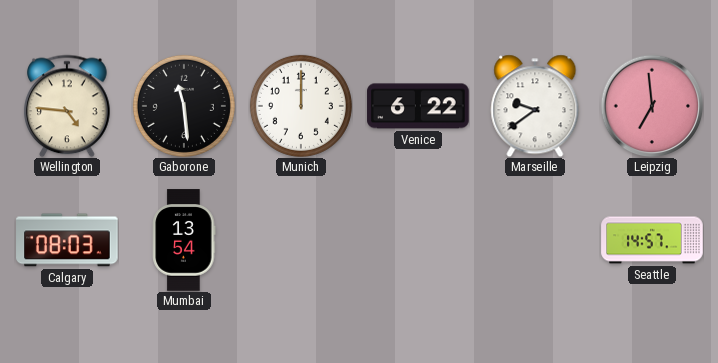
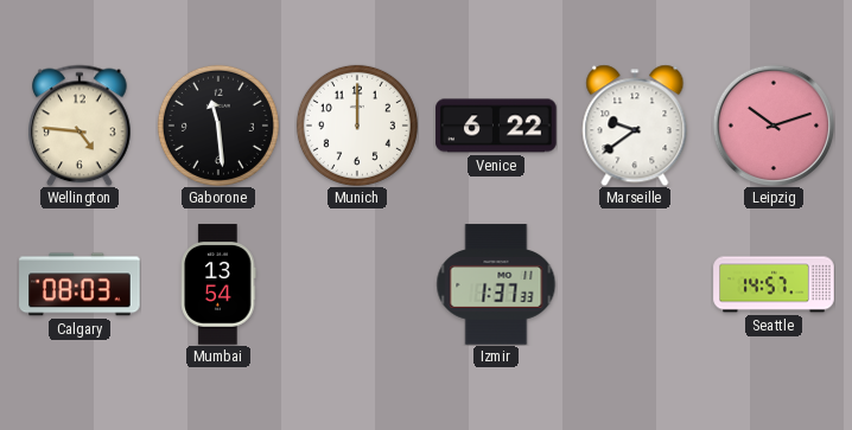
Leipzig: 6:59 -> 10:12
Izmir: none -> 1:37
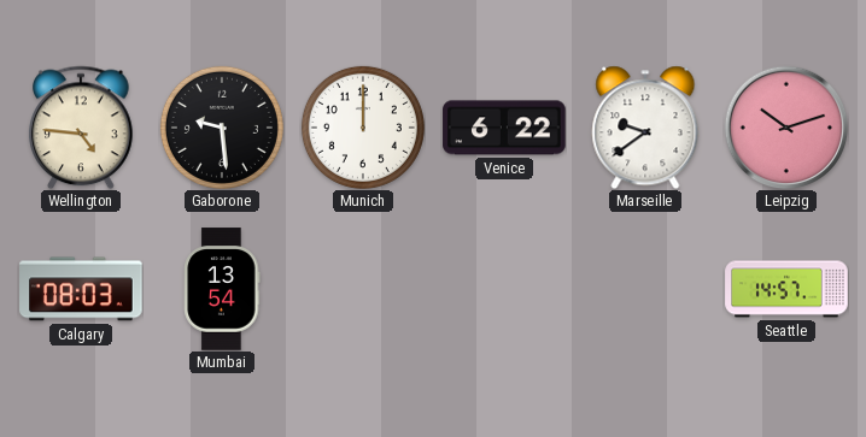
Gaborone: 11:29 -> 9:29
Izmir: 1:37 -> none
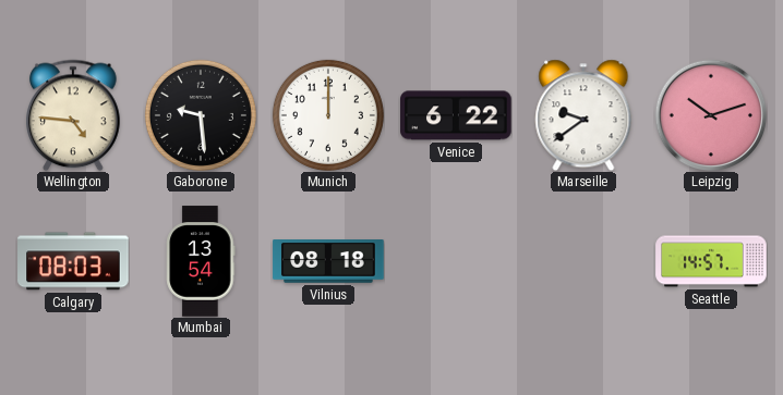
Vilnius: none -> 08:18
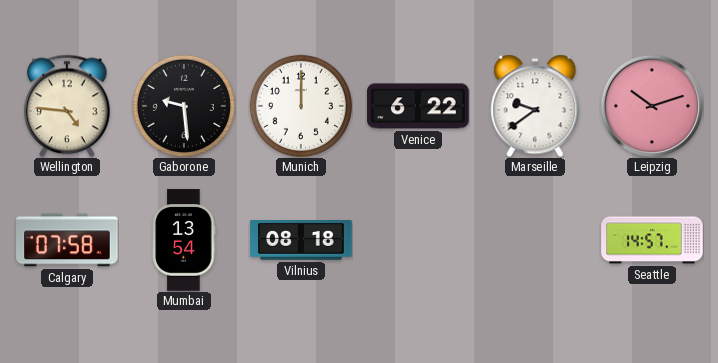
Calgary: 08:03 -> 07:58
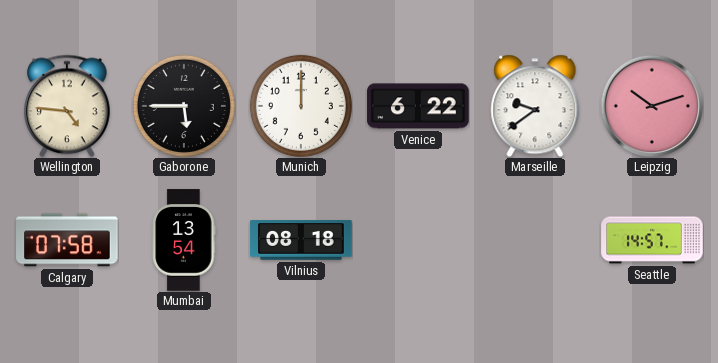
Gaborone: 9:29 -> 5:45
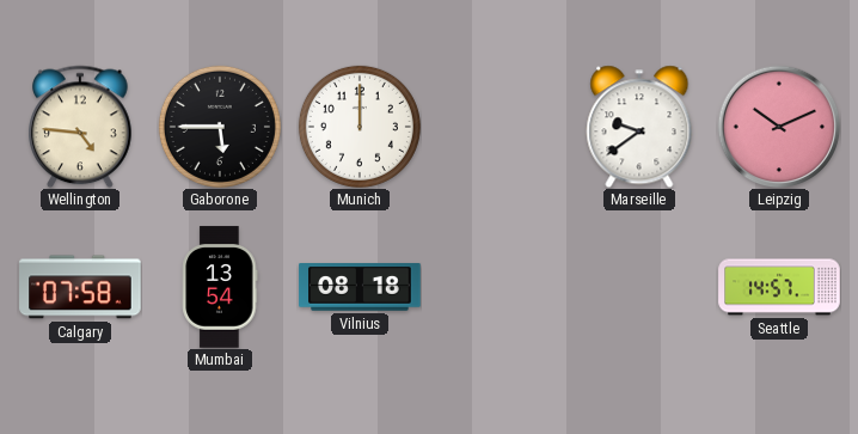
Venice: 6:22 -> none
Leipzig: 10:12 -> 10:11
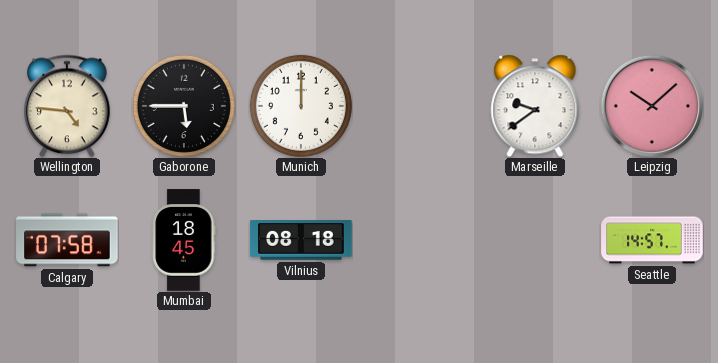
Leipzig: 10:11 -> 10:08
Mumbai: 13:54 -> 18:45
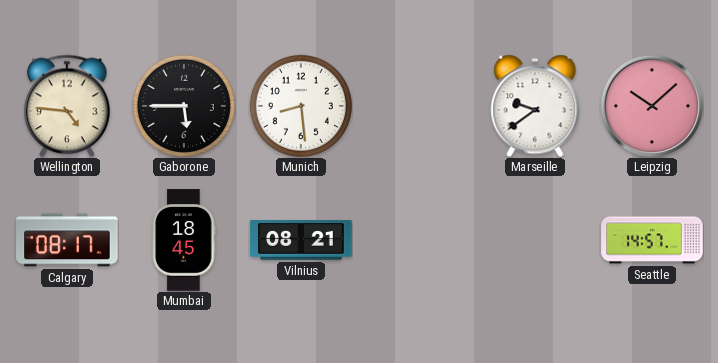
Munich: 12:00 -> 8:29
Calgary: 07:58 -> 08:17
Vilnius: 08:18 -> 08:21
